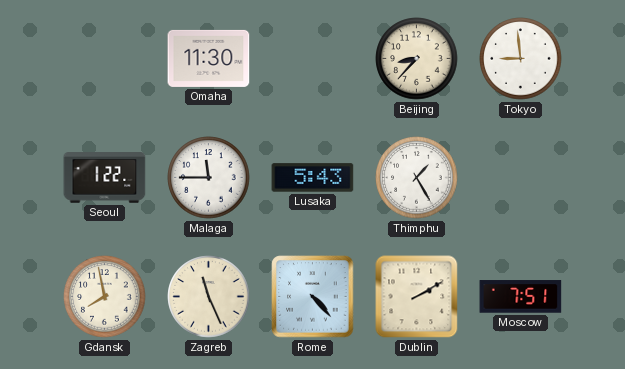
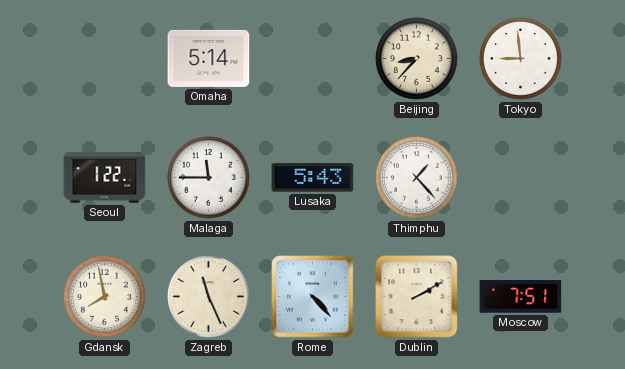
Omaha: 11:30 -> 5:14
Thimphu: 1:25 -> 1:23
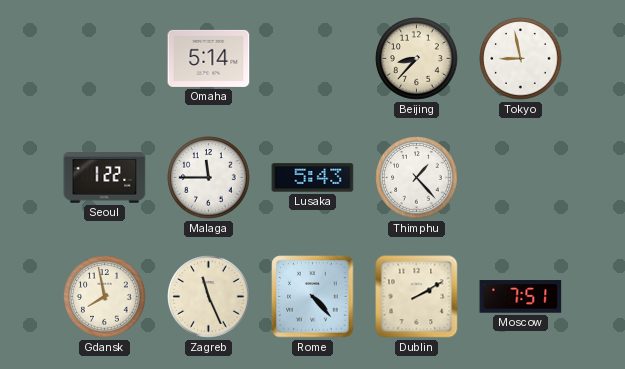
Tokyo: 8:59 -> 8:58
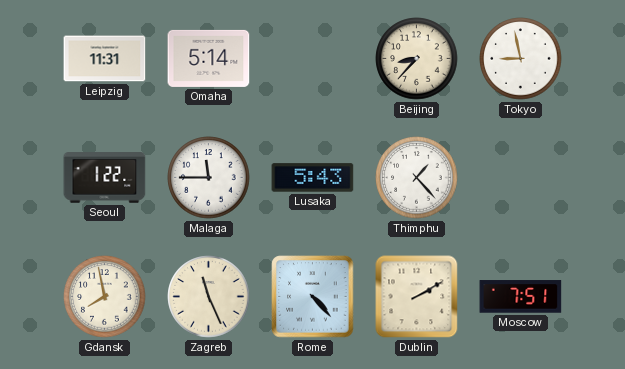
Leipzig: none -> 11:31
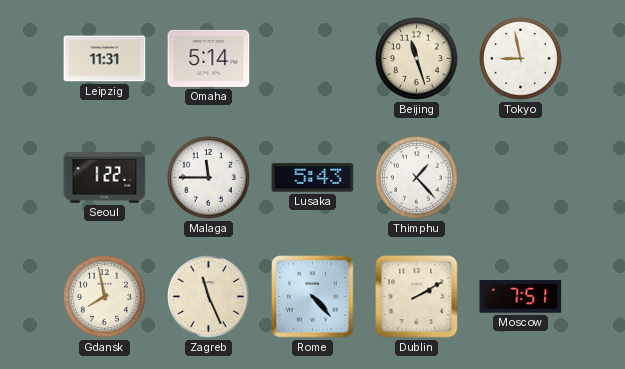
Beijing: 8:37 -> 11:27
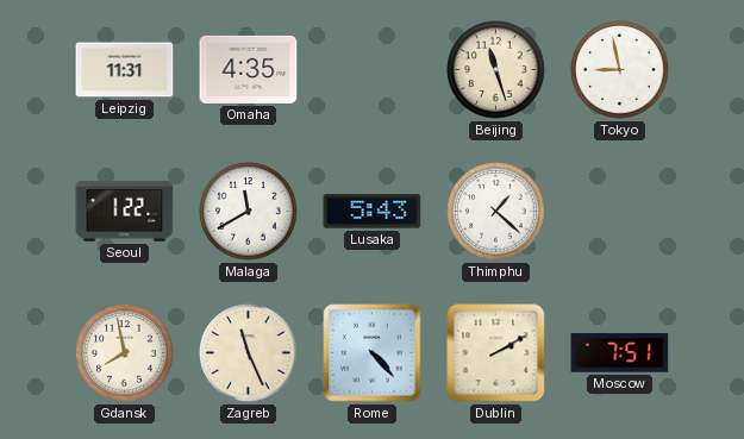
Omaha: 5:14 -> 4:35
Malaga: 11:45 -> 11:40
Thimphu: 1:23 -> 1:22
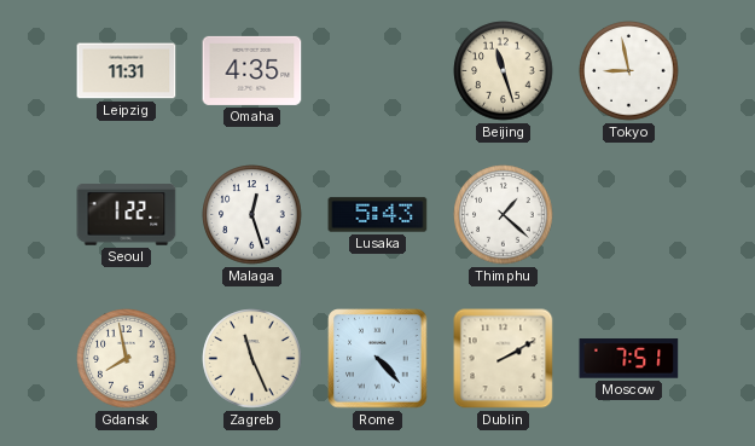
Malaga: 11:40 -> 12:27
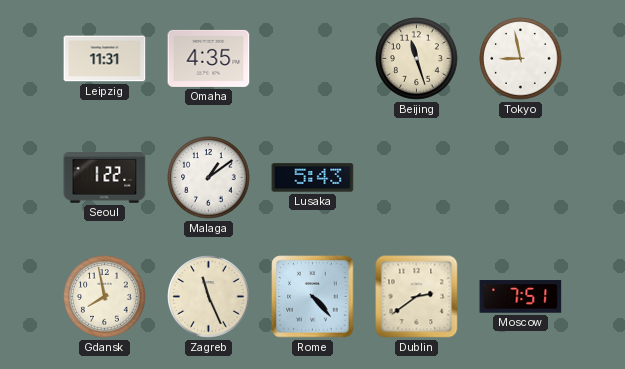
Malaga: 12:27 -> 1:09
Thimphu: 1:22 -> none
Dublin: 2:10 -> 2:39
